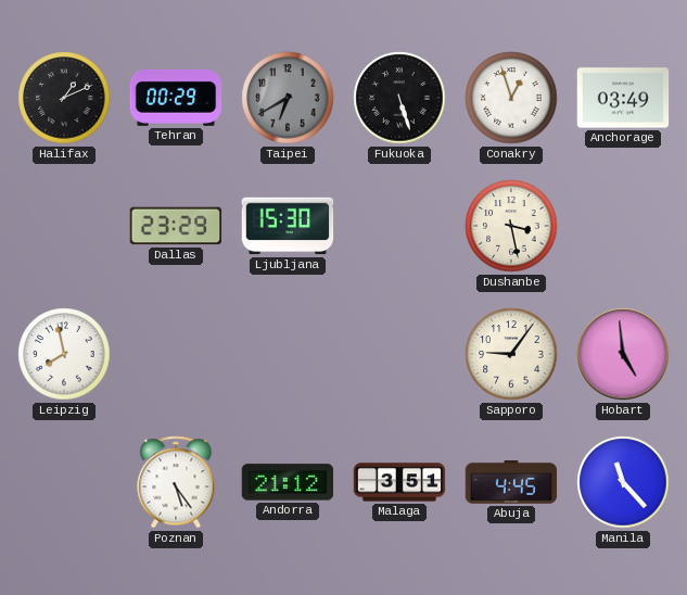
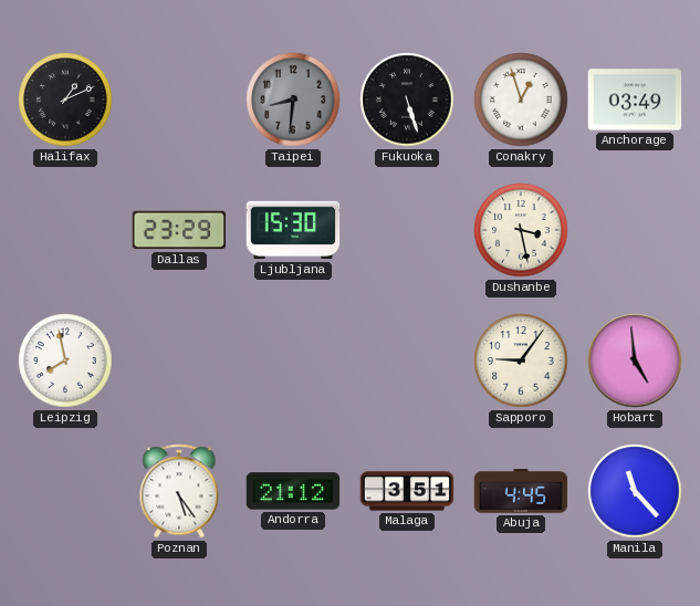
Tehran: 00:29 -> none
Taipei: 6:40 -> 8:31
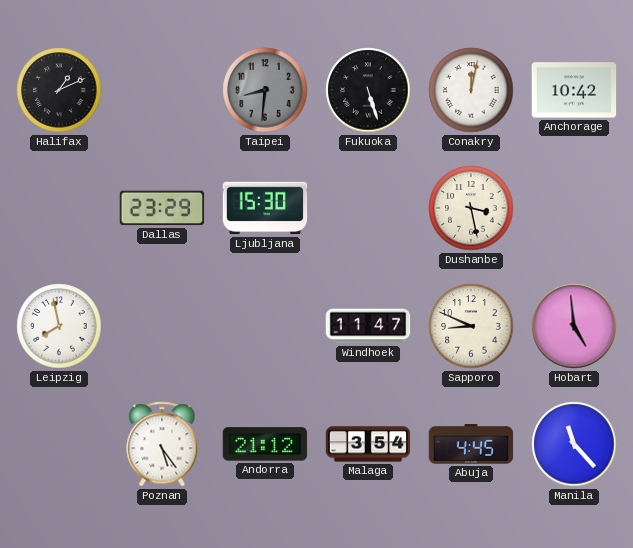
Conakry: 12:57 -> 12:02
Anchorage: 03:49 -> 10:42
Windhoek: none -> 11:47
Sapporo: 9:06 -> 8:49
Malaga: 3:51 -> 3:54
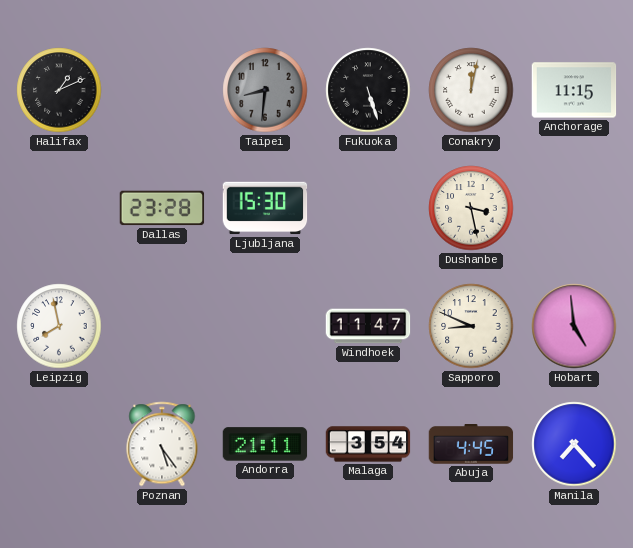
Anchorage: 10:42 -> 11:15
Dallas: 23:29 -> 23:28
Andorra: 21:12 -> 21:11
Manila: 11:23 -> 7:23
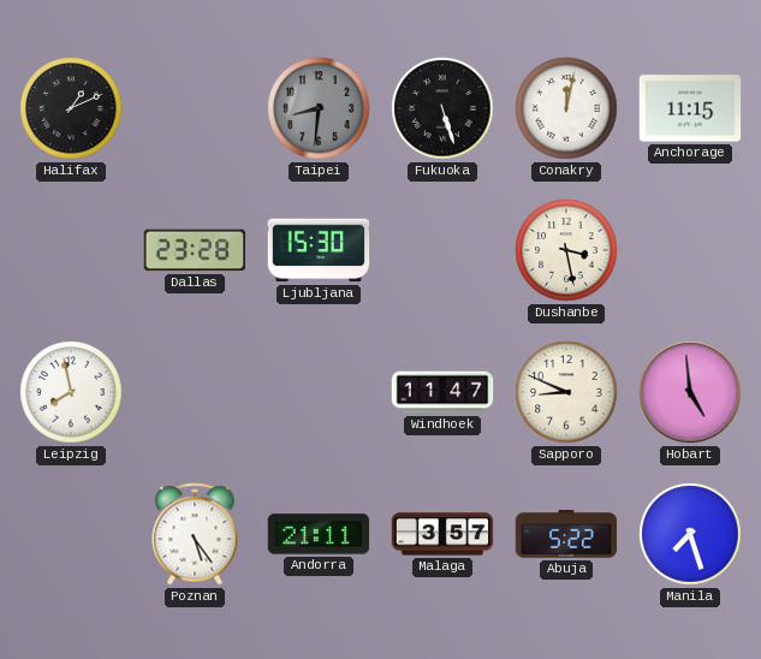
Malaga: 3:54 -> 3:57
Abuja: 4:45 -> 5:22
Manila: 7:23 -> 7:27
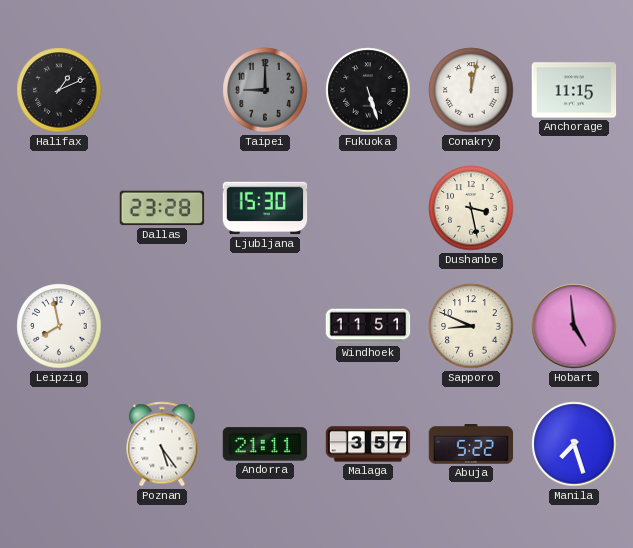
Taipei: 8:31 -> 9:00
Windhoek: 11:47 -> 11:51
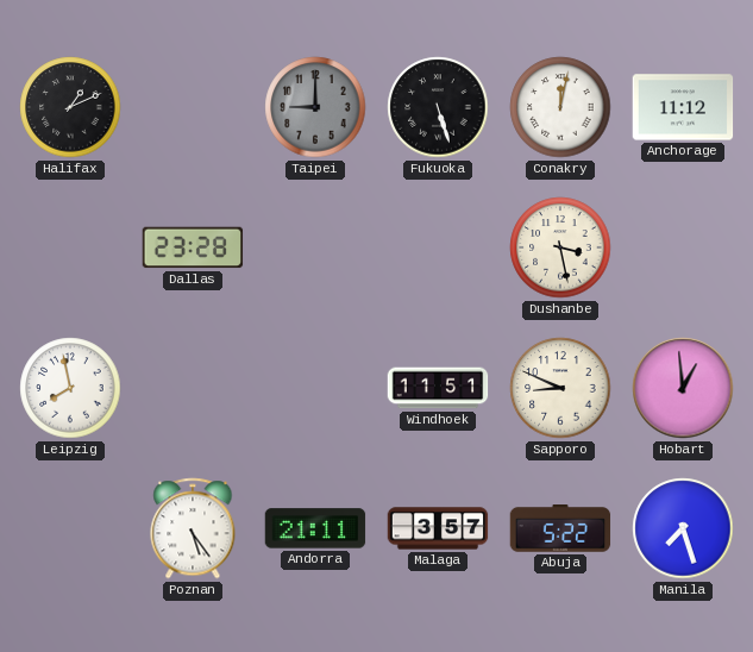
Anchorage: 11:15 -> 11:12
Ljubljana: 15:30 -> none
Hobart: 4:59 -> 12:59
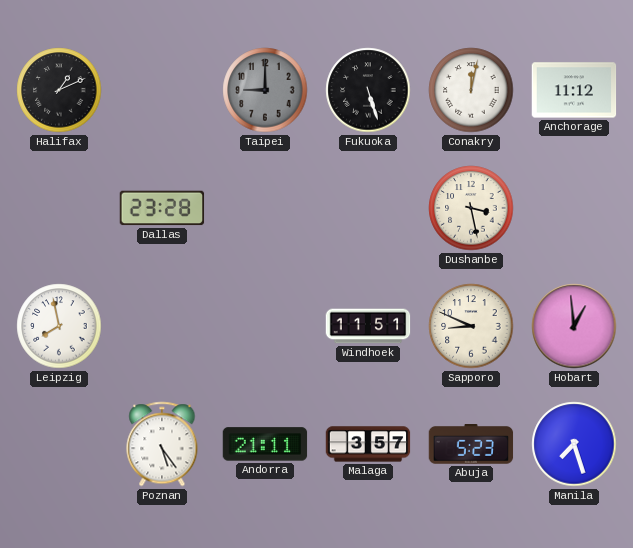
Abuja: 5:22 -> 5:23
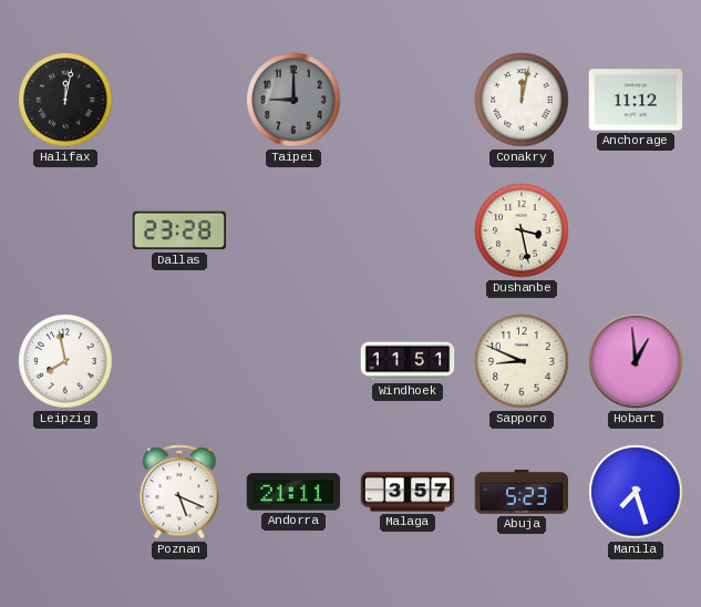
Halifax: 1:11 -> 12:02
Fukuoka: 5:27 -> none
Poznan: 5:24 -> 5:19
